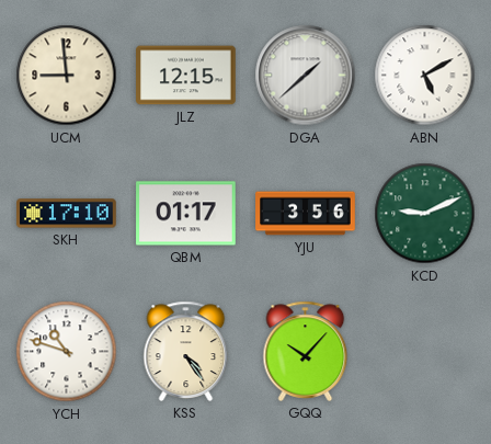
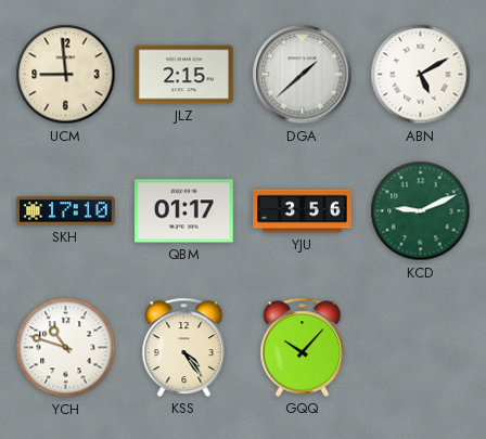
JLZ: 12:15 -> 2:15
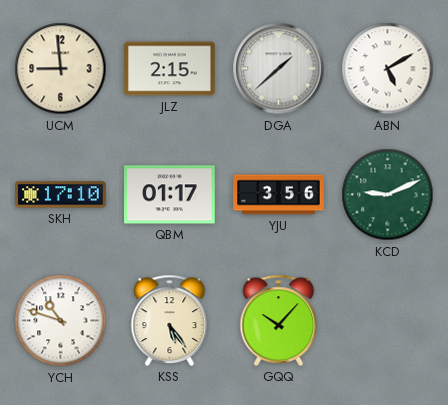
KSS: 4:24 -> 5:24
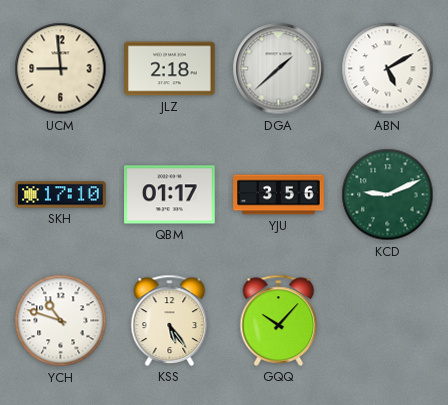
JLZ: 2:15 -> 2:18
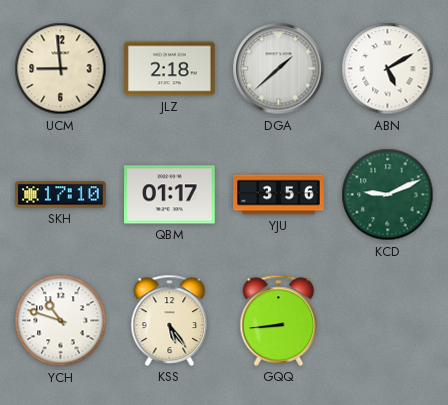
GQQ: 10:07 -> 8:44
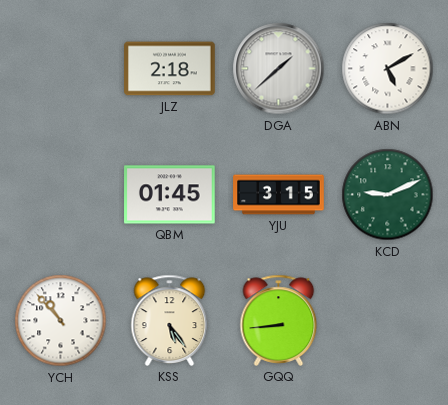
UCM: 8:59 -> none
SKH: 17:10 -> none
QBM: 01:17 -> 01:45
YJU: 3:56 -> 3:15
YCH: 10:48 -> 10:53
